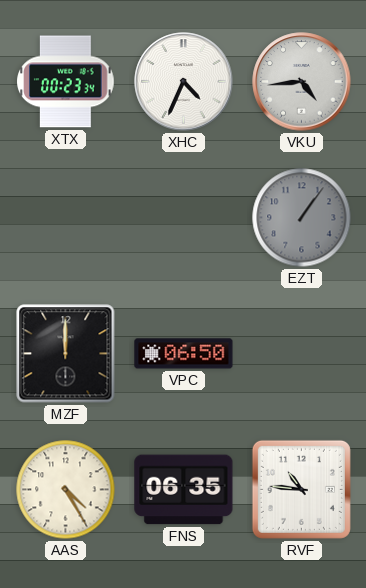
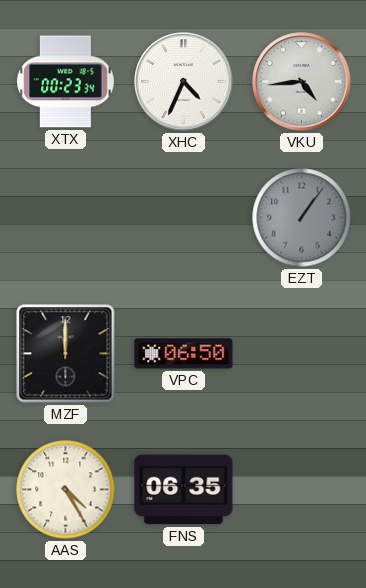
RVF: 10:46 -> none
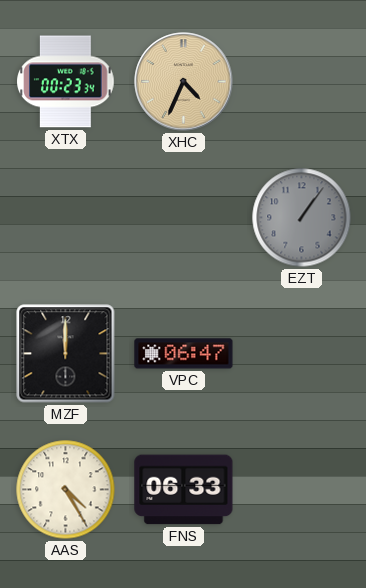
XHC dial: white -> champagne
VKU: 4:44 -> none
VPC: 06:50 -> 06:47
FNS: 06:35 -> 06:33
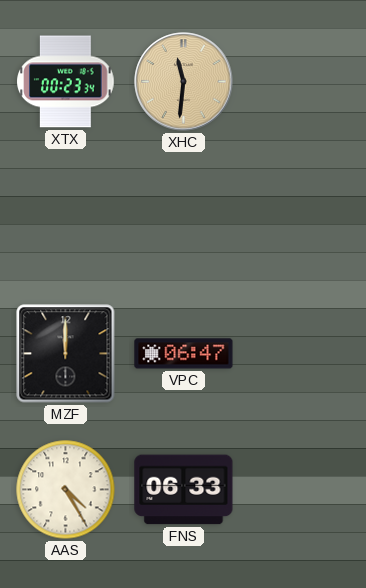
XHC: 4:34 -> 11:31
EZT: 1:06 -> none
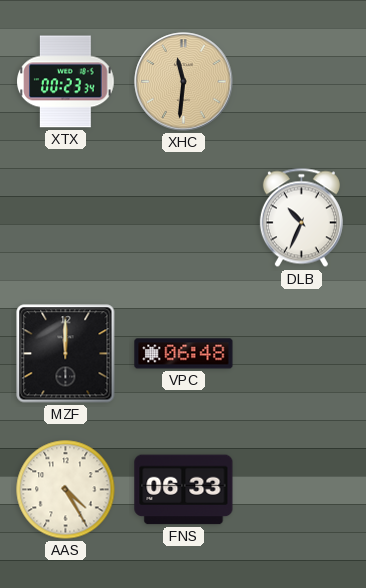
DLB: none -> 10:34
VPC: 06:47 -> 06:48
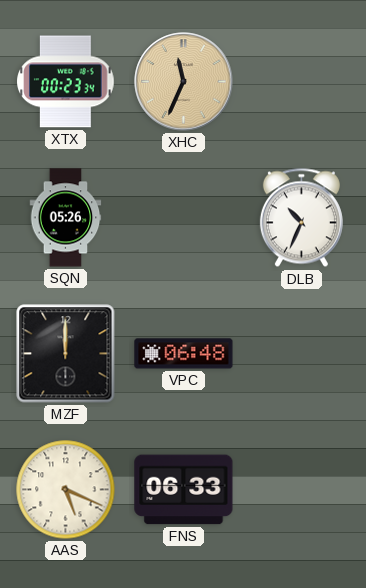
XHC: 11:31 -> 11:34
SQN: none -> 05:26
AAS: 4:25 -> 5:19
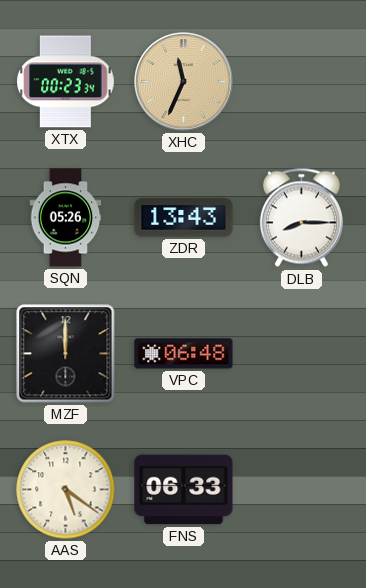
ZDR: none -> 13:43
DLB: 10:34 -> 8:15
AAS: 5:19 -> 5:21
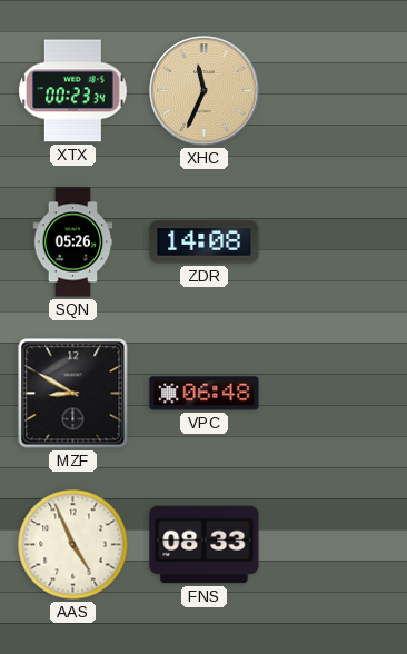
ZDR: 13:43 -> 14:08
DLB: 8:15 -> none
MZF: 12:00 -> 8:50
AAS: 5:21 -> 4:56
FNS: 06:33 -> 08:33
